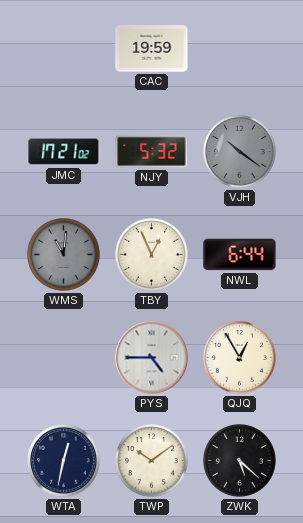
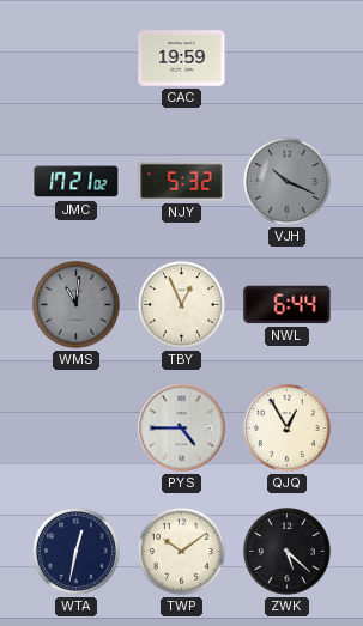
VJH: 10:21 -> 10:19
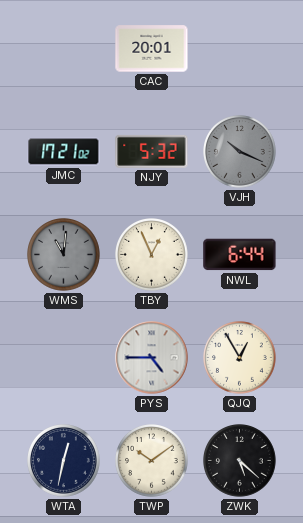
CAC: 19:59 -> 20:01
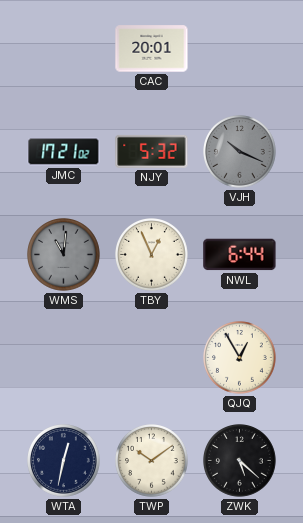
PYS: 4:45 -> none
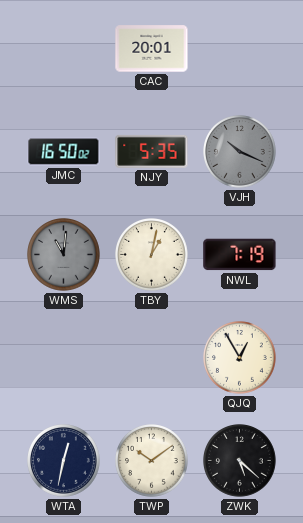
JMC: 17:21 -> 16:50
NJY: 5:32 -> 5:35
TBY: 12:56 -> 1:02
NWL: 6:44 -> 7:19
